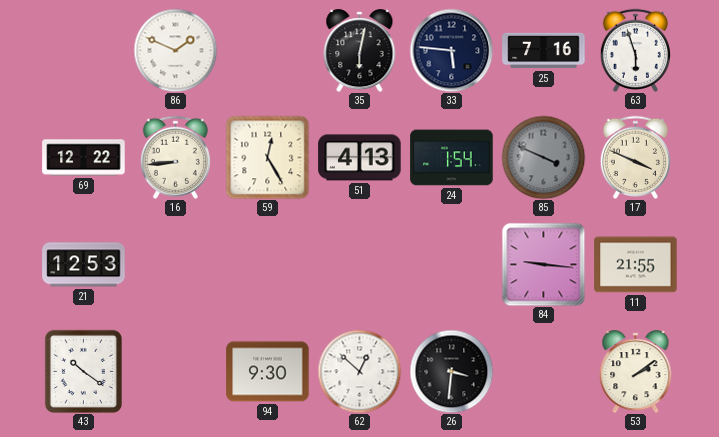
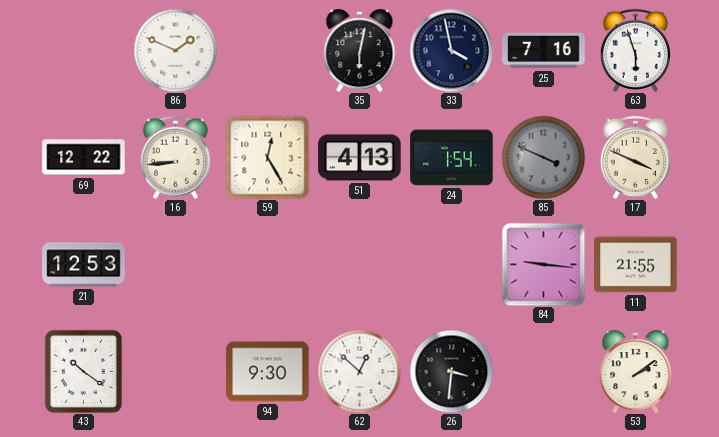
33: 5:46 -> 3:58
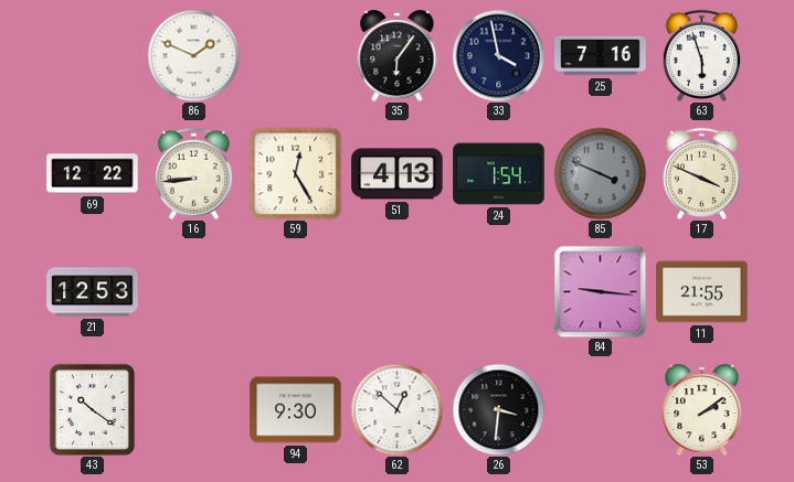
35: 6:02 -> 6:06
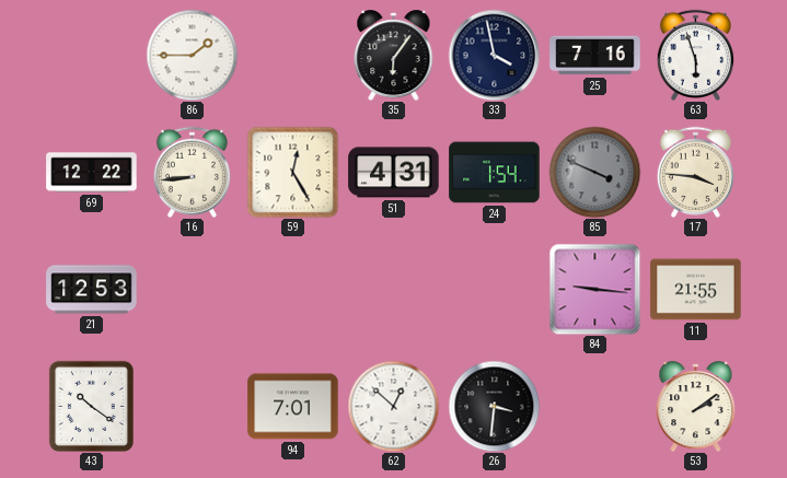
86: 1:49 -> 1:45
51: 4:13 -> 4:31
17: 3:49 -> 3:46
94: 9:30 -> 7:01
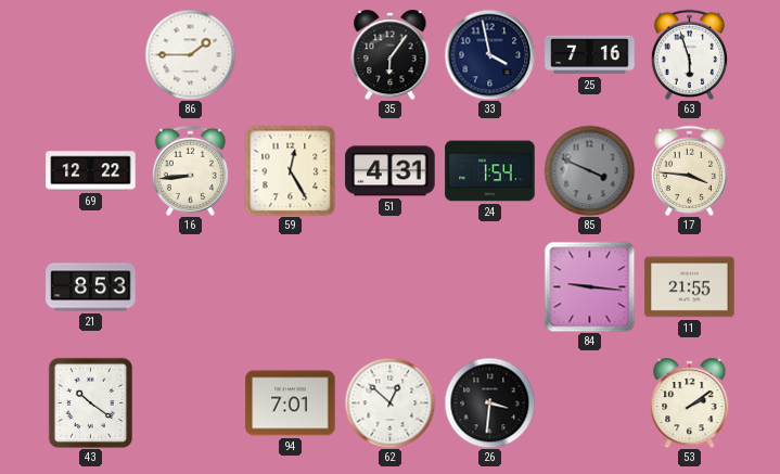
21: 12:53 -> 8:53
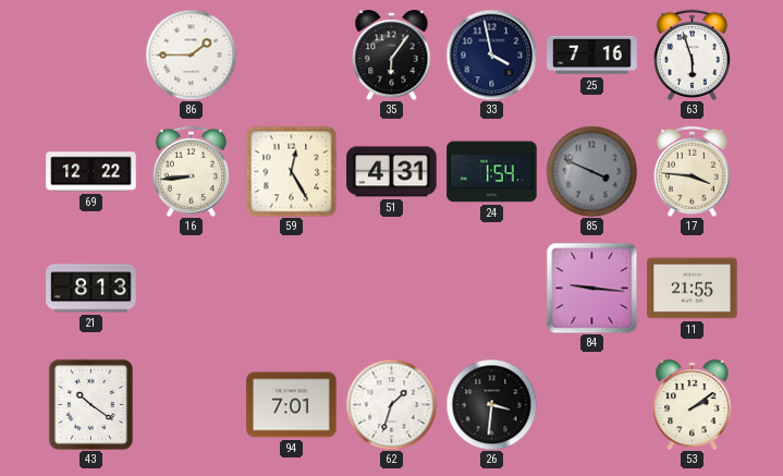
21: 8:53 -> 8:13
62: 12:52 -> 1:33
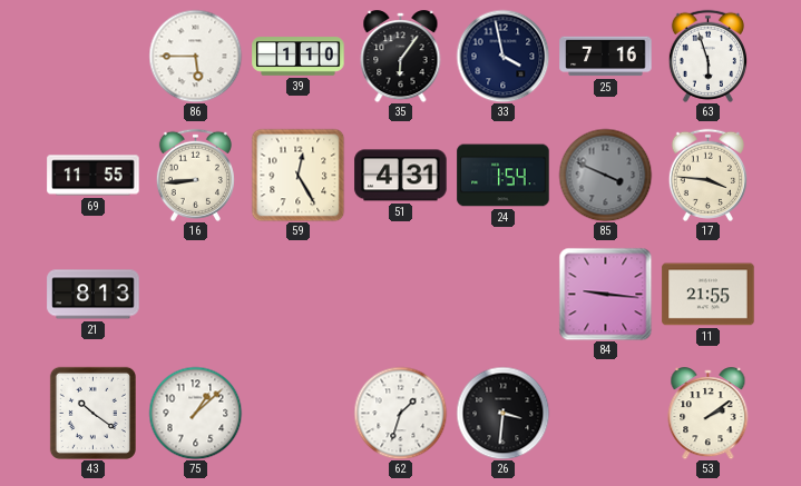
86: 1:45 -> 5:45
39: none -> 1:10
69: 12:22 -> 11:55
75: none -> 1:08
94: 7:01 -> none
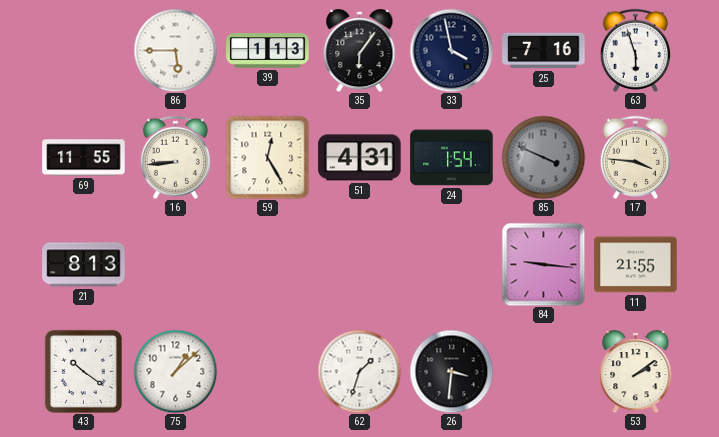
39: 1:10 -> 1:13
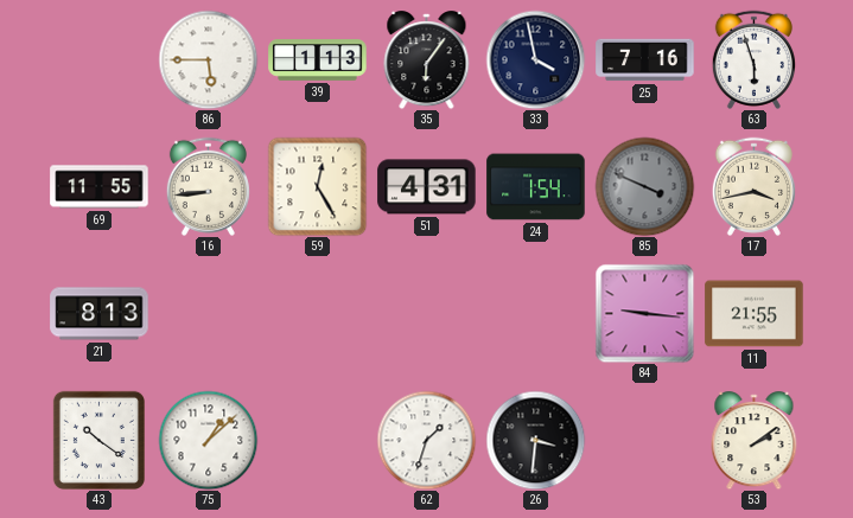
17: 3:46 -> 3:43
